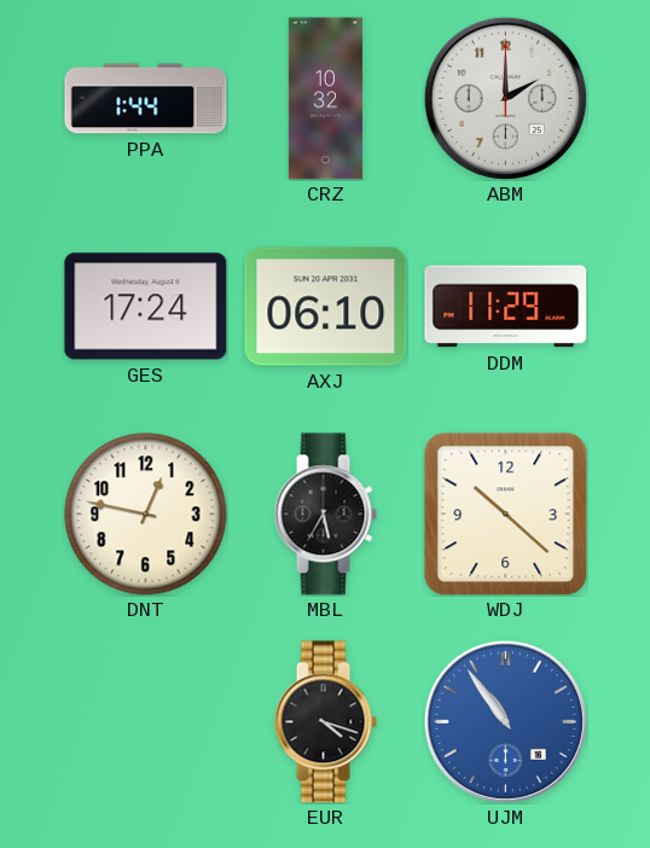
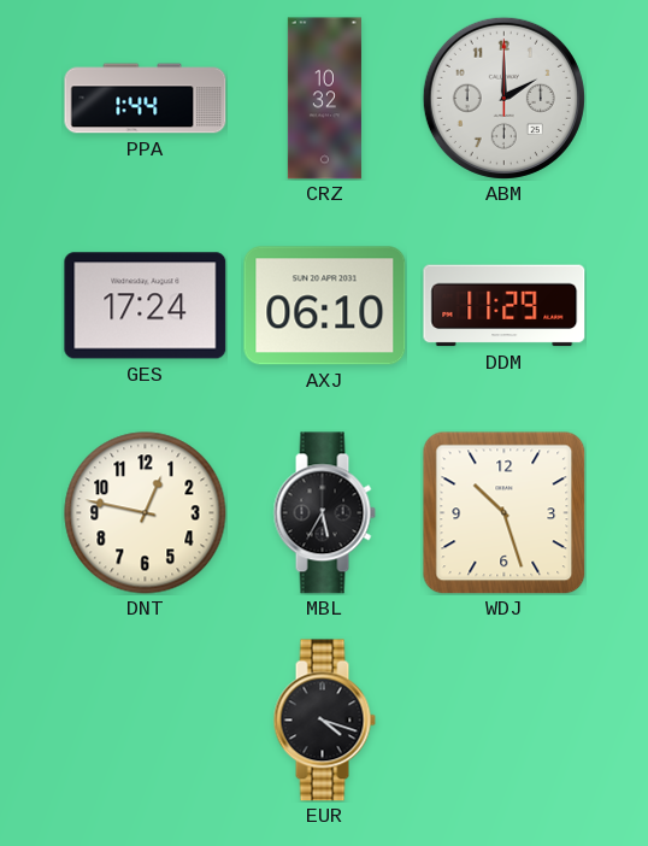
WDJ: 10:22 -> 10:27
UJM: 10:54 -> none
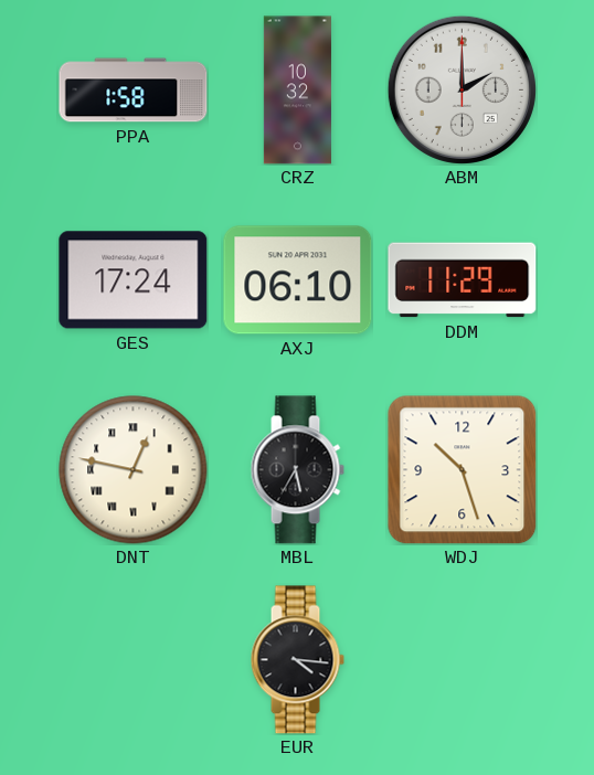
PPA: 1:44 -> 1:58
DNT numerals: Arabic -> Roman
EUR: 4:18 -> 4:16
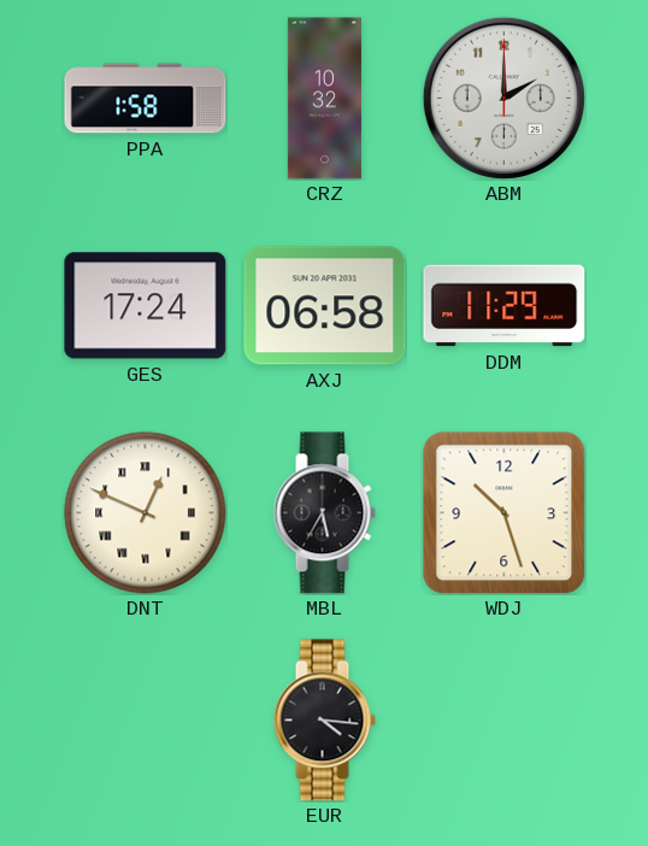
AXJ: 06:10 -> 06:58
DNT: 12:47 -> 12:49
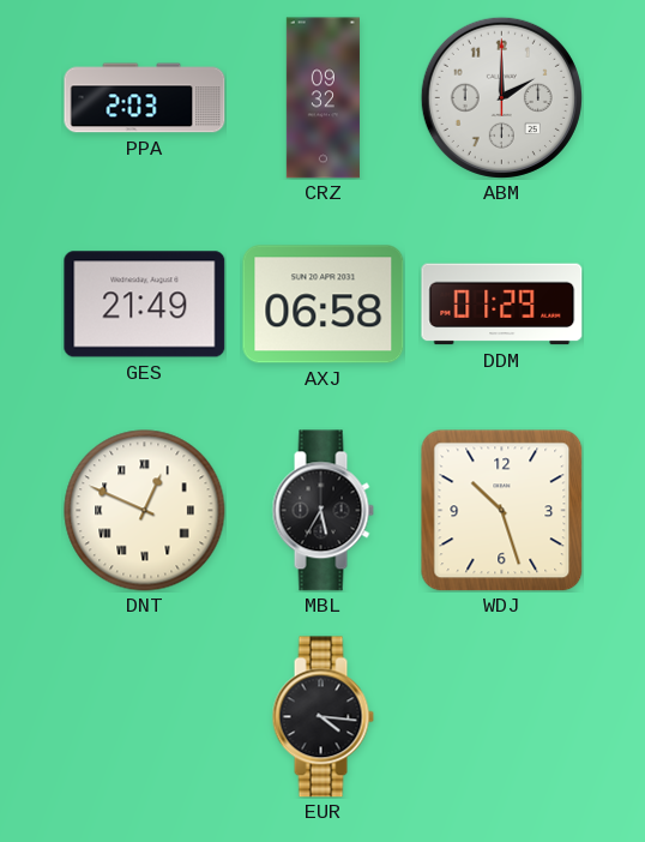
PPA: 1:58 -> 2:03
CRZ: 10:32 -> 09:32
GES: 17:24 -> 21:49
DDM: 11:29 -> 01:29
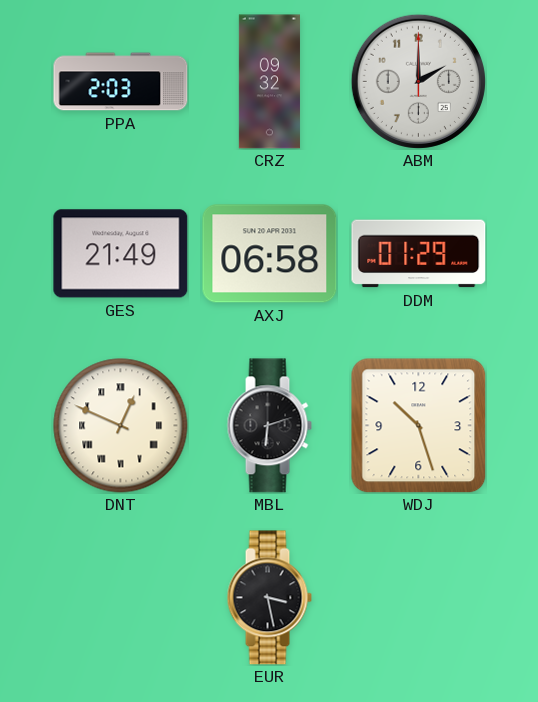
MBL: 5:35 -> 6:12
EUR: 4:16 -> 3:28
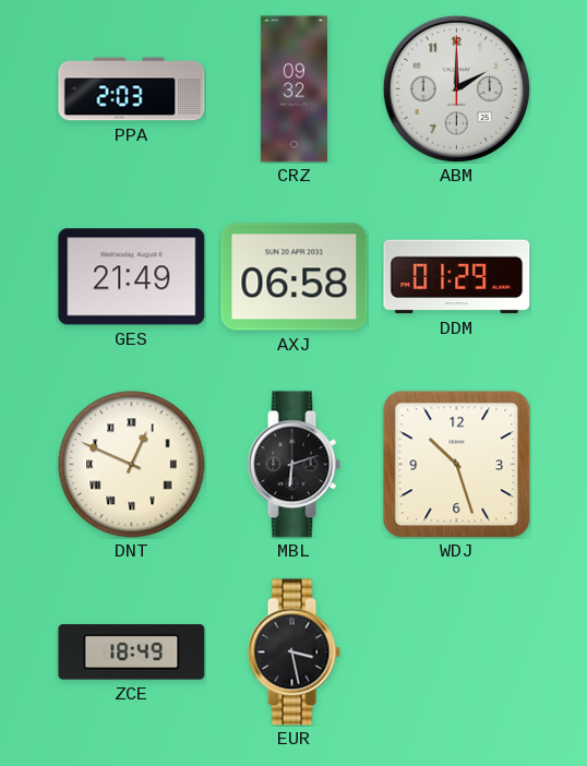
ZCE: none -> 18:49
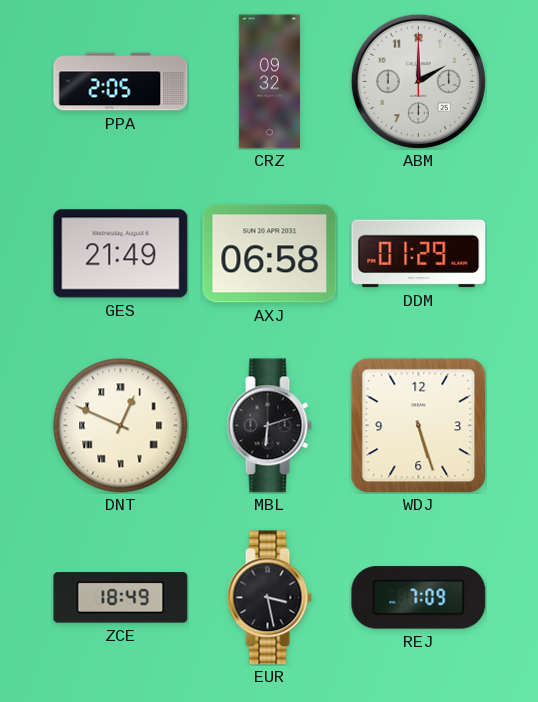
PPA: 2:03 -> 2:05
WDJ: 10:27 -> 5:27
REJ: none -> 7:09
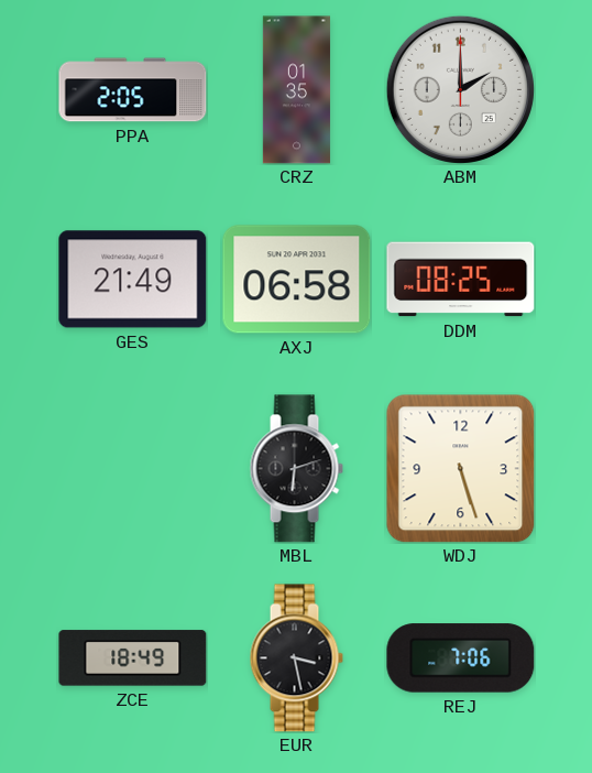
CRZ: 09:32 -> 01:35
DDM: 01:29 -> 08:25
DNT: 12:49 -> none
REJ: 7:09 -> 7:06
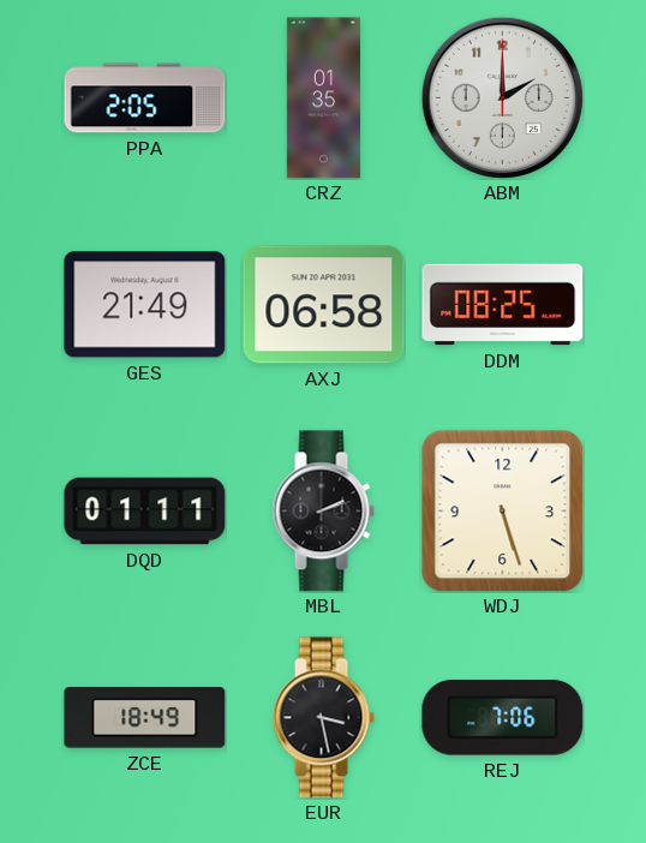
DQD: none -> 01:11
MBL: 6:12 -> 2:12
